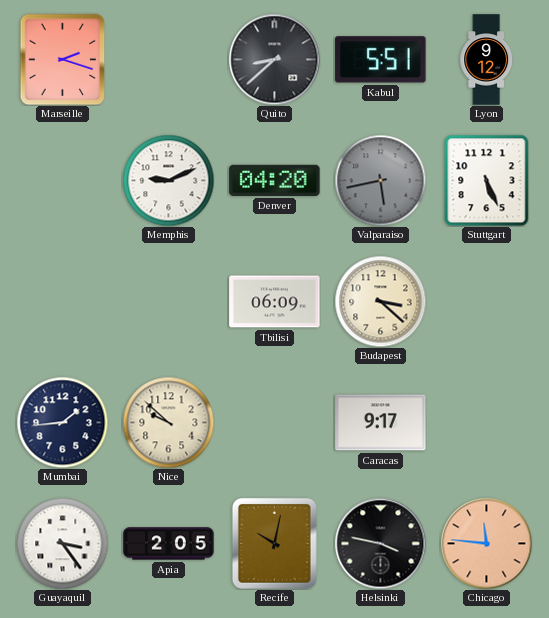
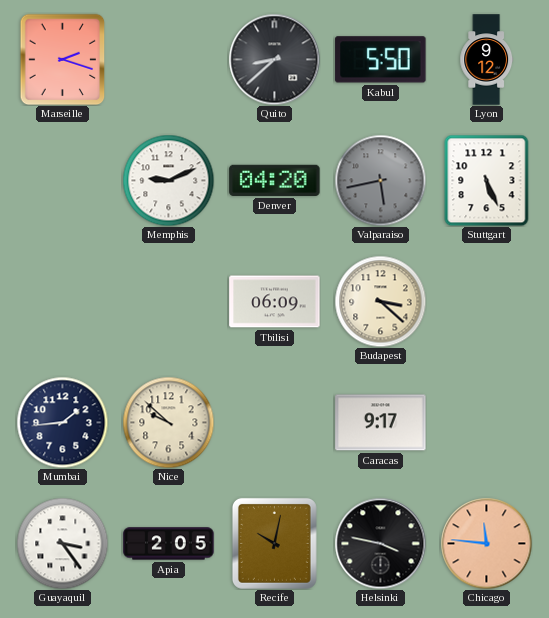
Kabul: 5:51 -> 5:50
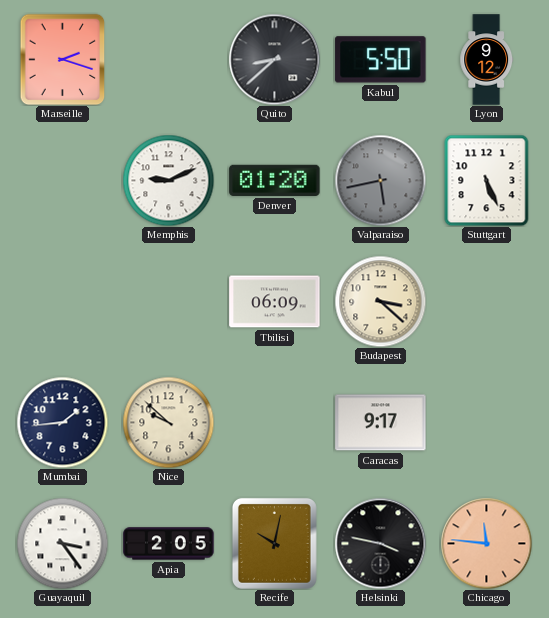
Denver: 04:20 -> 01:20
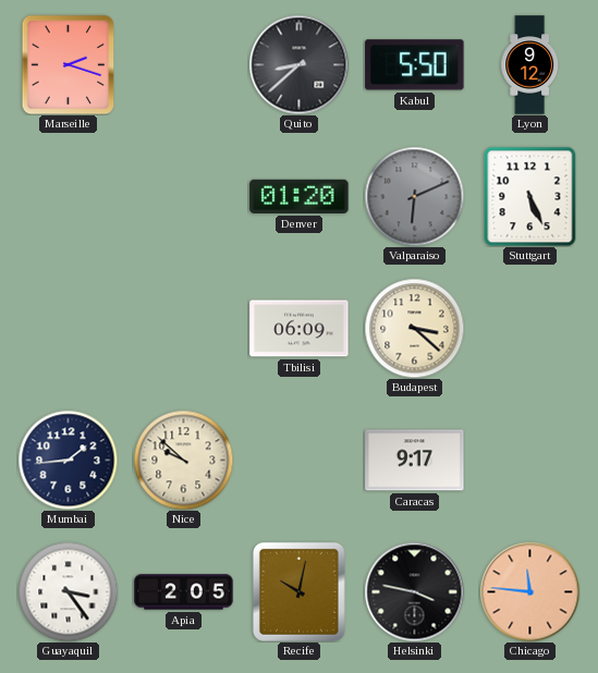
Memphis: 9:11 -> none
Valparaiso: 5:43 -> 6:11
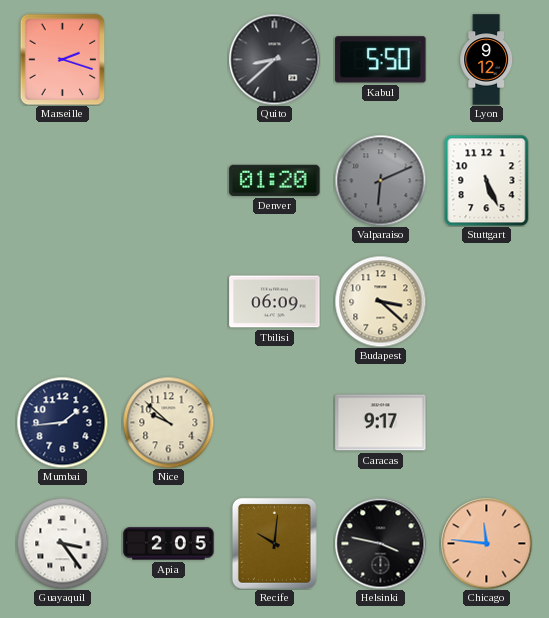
Recife: 10:02 -> 10:01
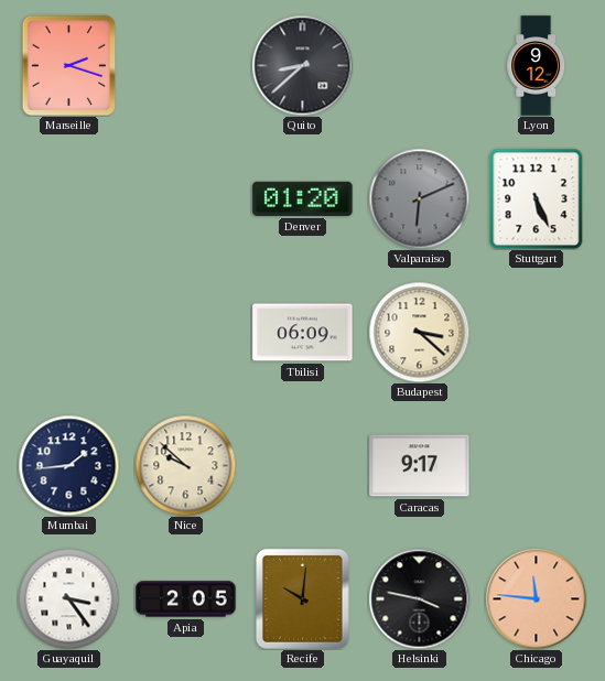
Kabul: 5:50 -> none
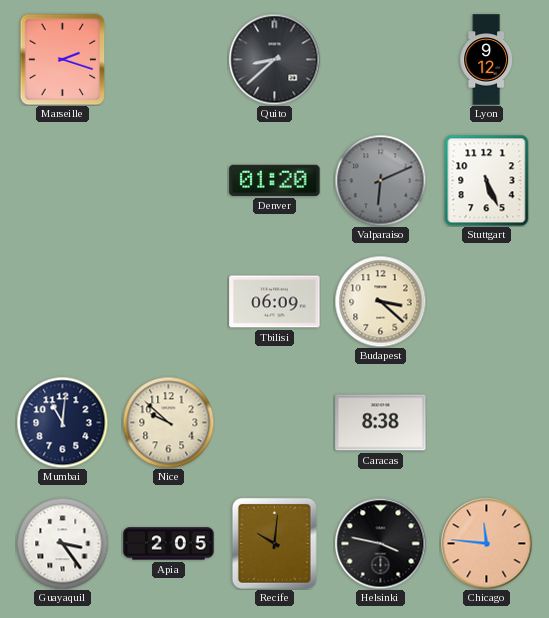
Mumbai: 1:44 -> 11:01
Caracas: 9:17 -> 8:38
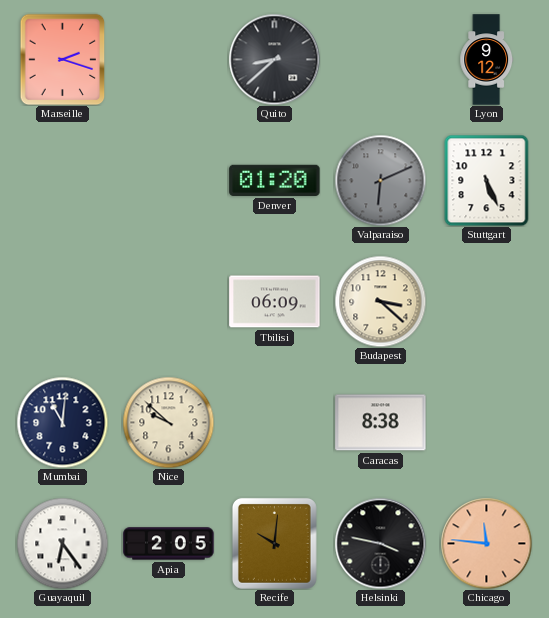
Guayaquil: 3:24 -> 6:24
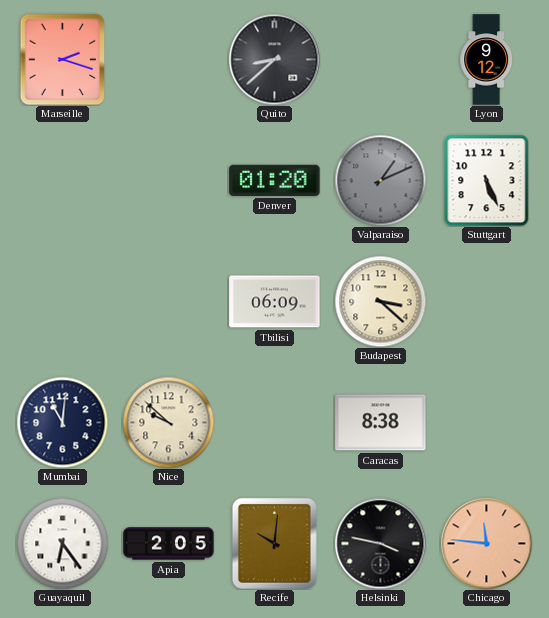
Valparaiso: 6:11 -> 1:11
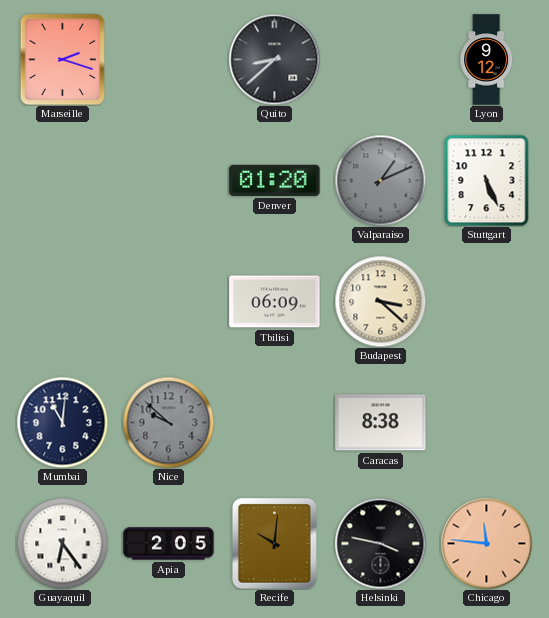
Nice dial: cream -> grey
